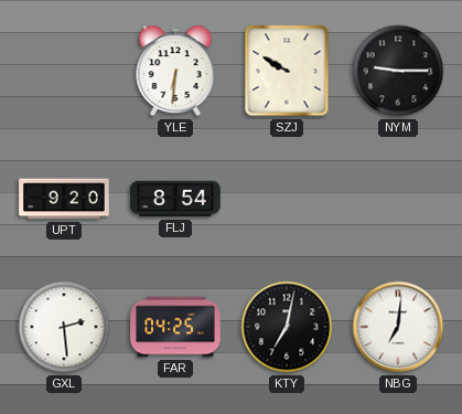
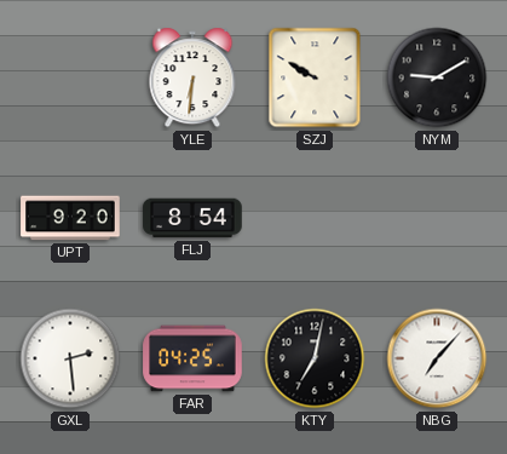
NYM: 9:15 -> 9:10
NBG: 7:01 -> 7:07
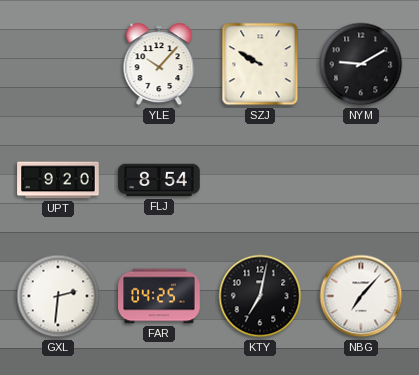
YLE: 6:31 -> 10:07
GXL: 2:29 -> 2:31
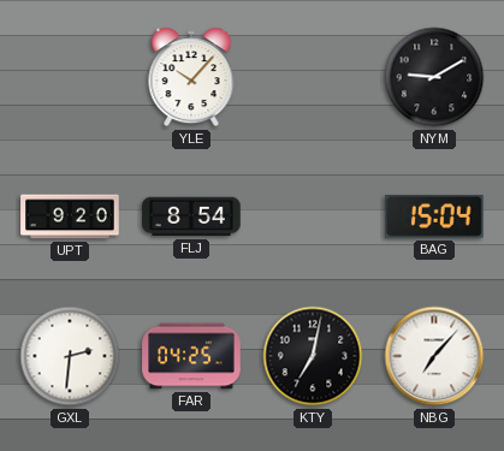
SZJ: 9:50 -> none
BAG: none -> 15:04
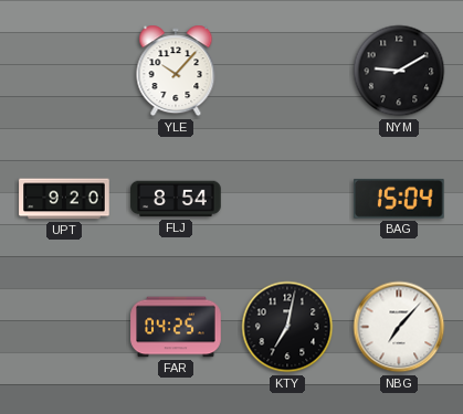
GXL: 2:31 -> none
